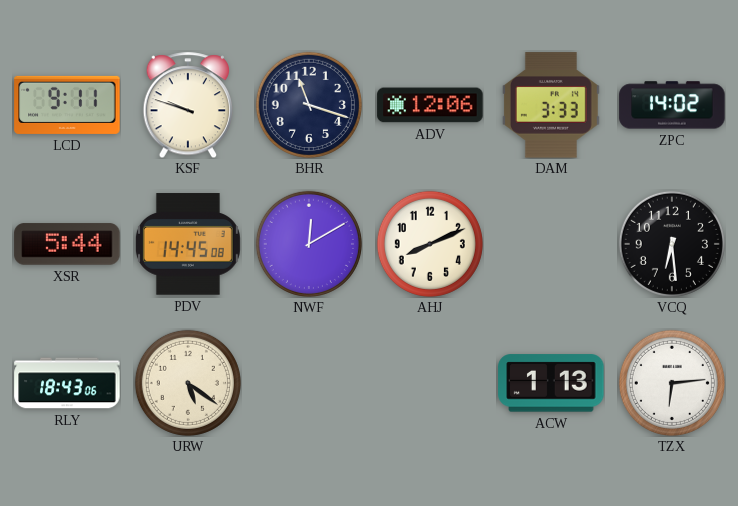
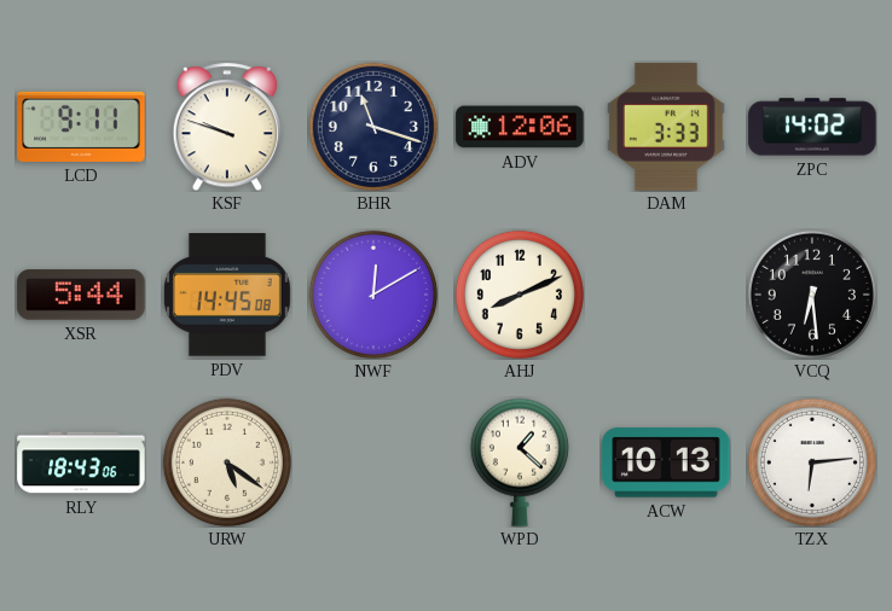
WPD: none -> 1:22
ACW: 1:13 -> 10:13
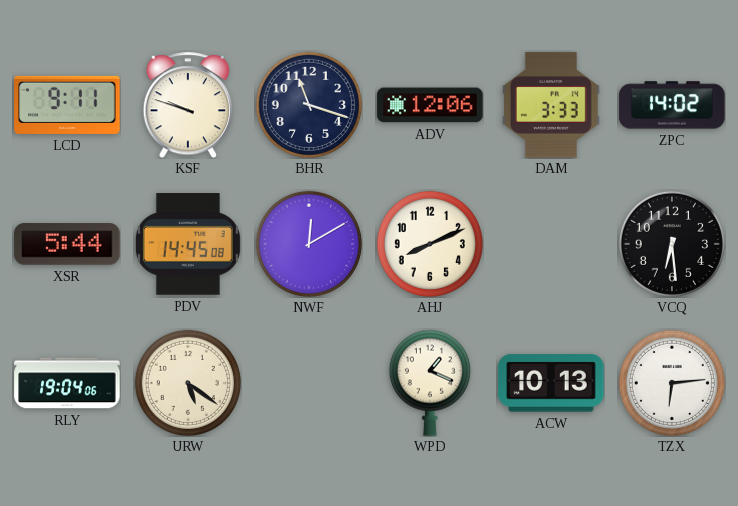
RLY: 18:43 -> 19:04
WPD: 1:22 -> 1:19
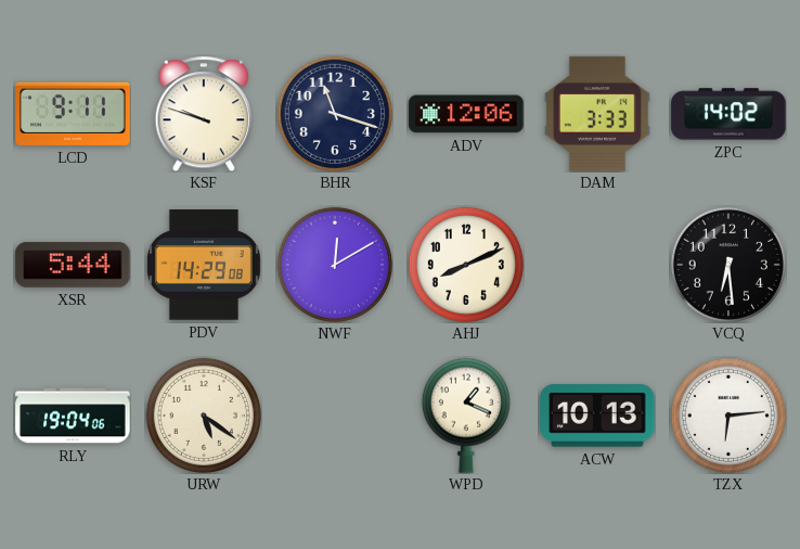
PDV: 14:45 -> 14:29
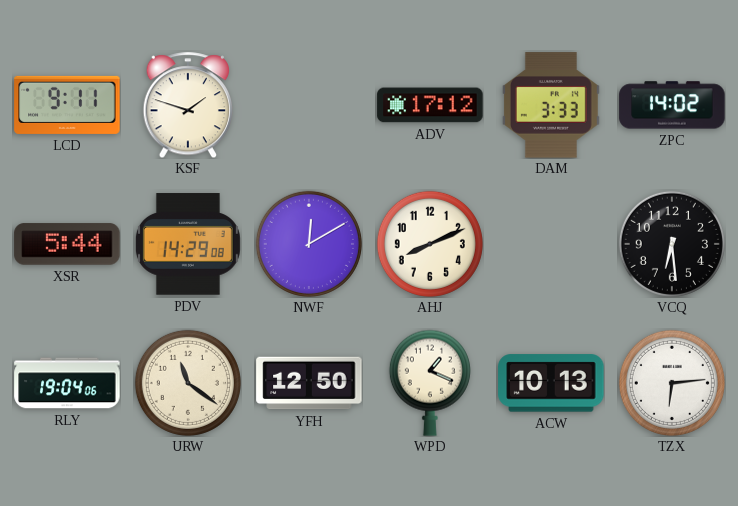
KSF: 9:48 -> 1:48
BHR: 11:18 -> none
ADV: 12:06 -> 17:12
URW: 5:21 -> 11:21
YFH: none -> 12:50
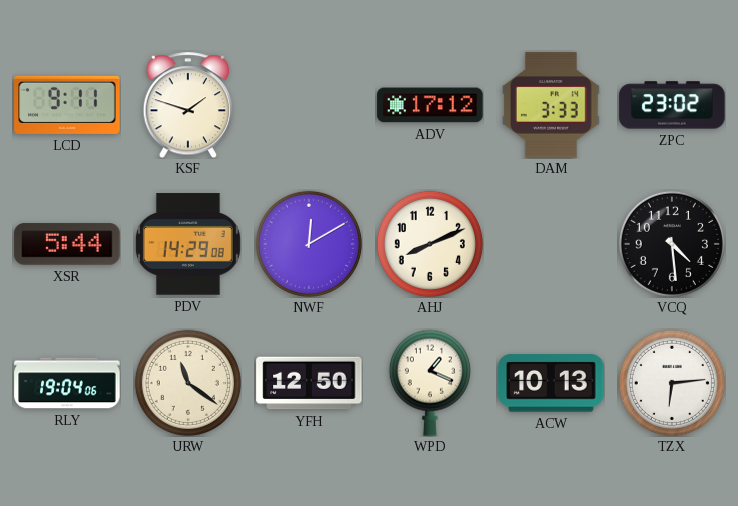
ZPC: 14:02 -> 23:02
VCQ: 6:29 -> 4:29
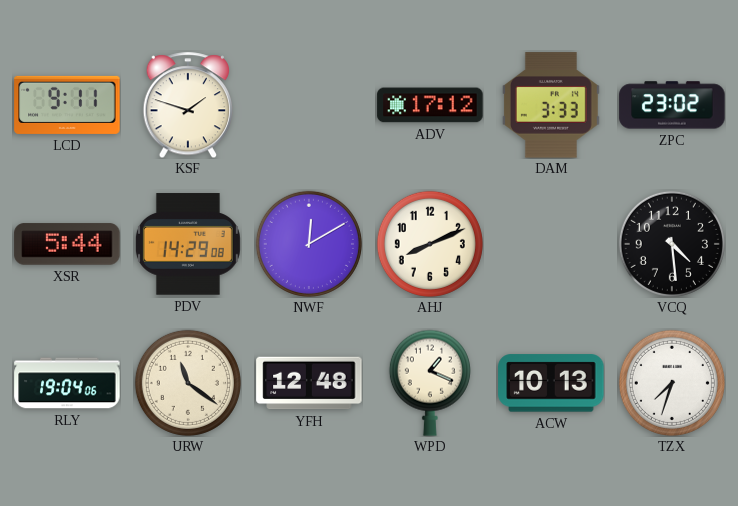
YFH: 12:50 -> 12:48
TZX: 6:14 -> 7:33
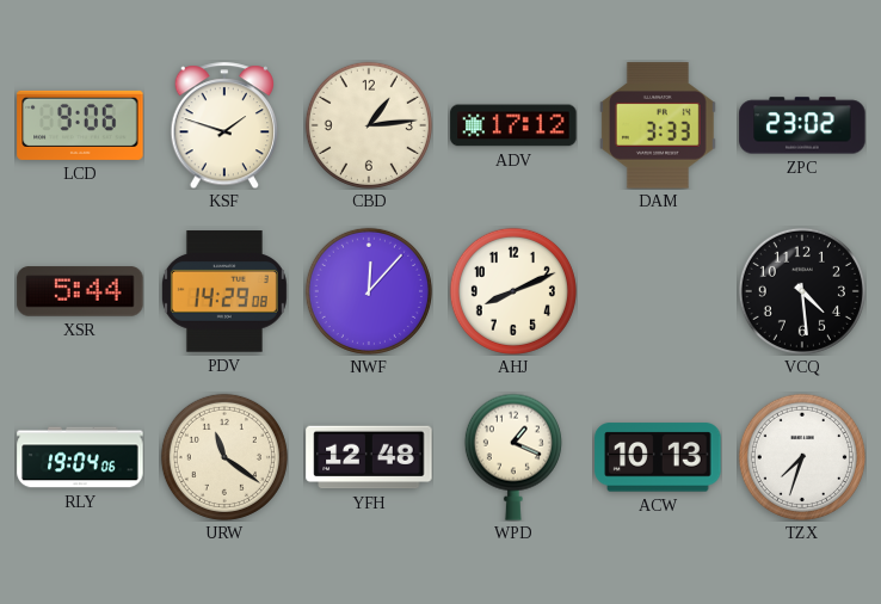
LCD: 9:11 -> 9:06
CBD: none -> 1:14
NWF: 12:10 -> 12:07
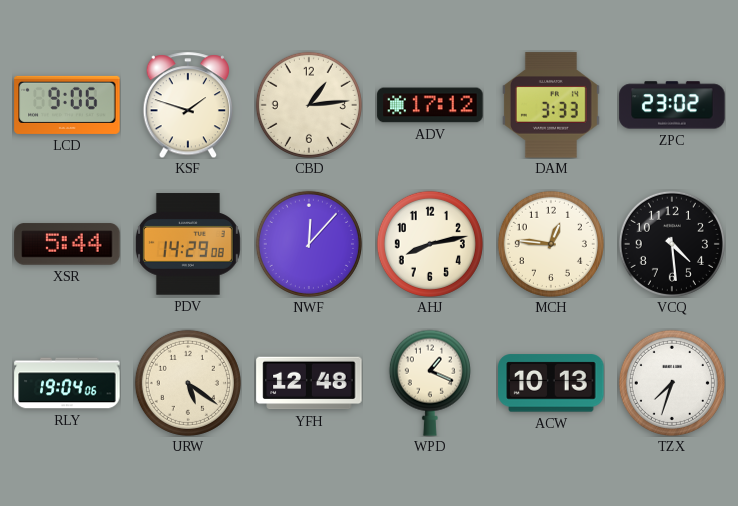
AHJ: 8:11 -> 8:13
MCH: none -> 12:46
URW: 11:21 -> 5:21
